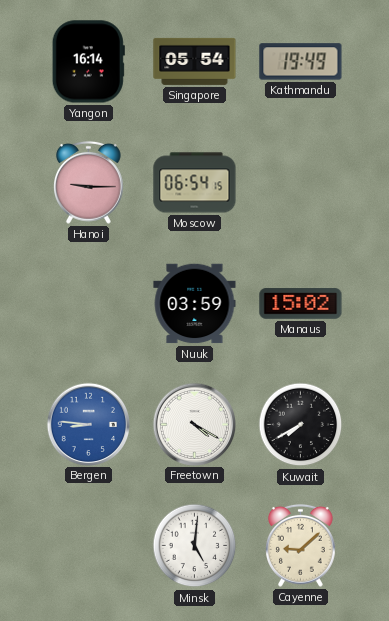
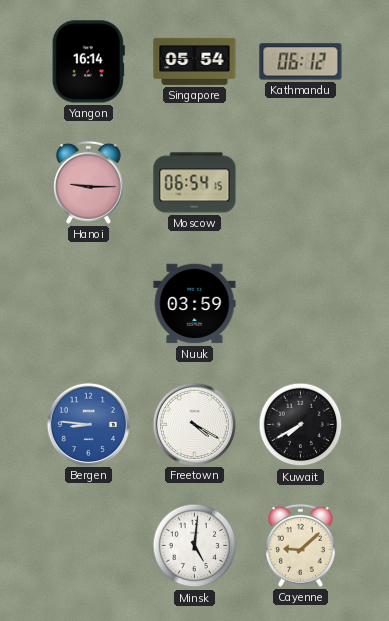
Kathmandu: 19:49 -> 06:12
Manaus: 15:02 -> none
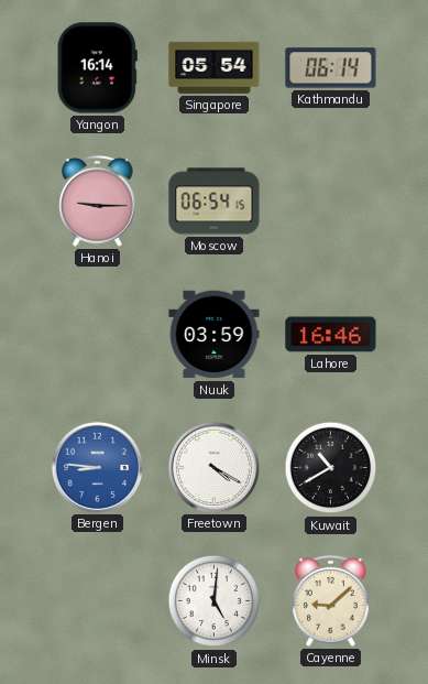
Kathmandu: 06:12 -> 06:14
Lahore: none -> 16:46
Kuwait: 7:40 -> 10:40
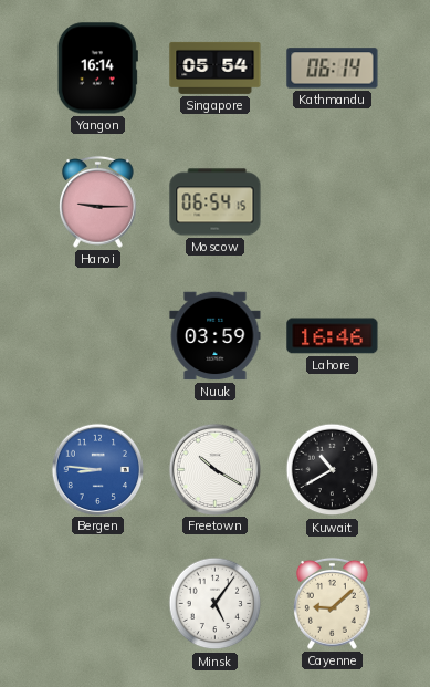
Freetown: 4:20 -> 10:20
Minsk: 5:01 -> 5:06
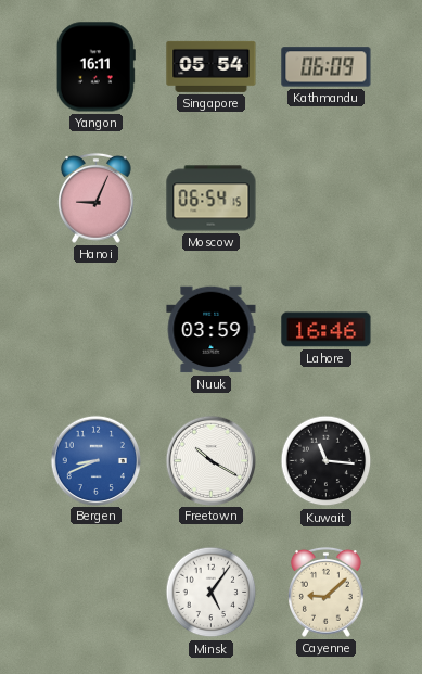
Yangon: 16:14 -> 16:11
Kathmandu: 06:14 -> 06:09
Hanoi: 9:15 -> 9:04
Bergen: 8:46 -> 8:41
Kuwait: 10:40 -> 11:16
